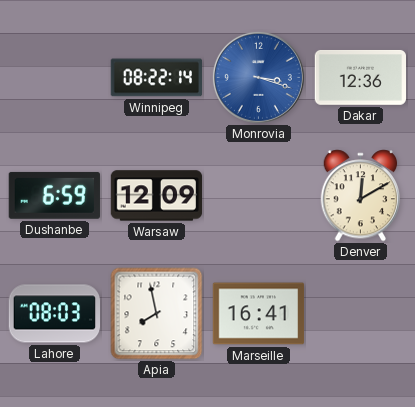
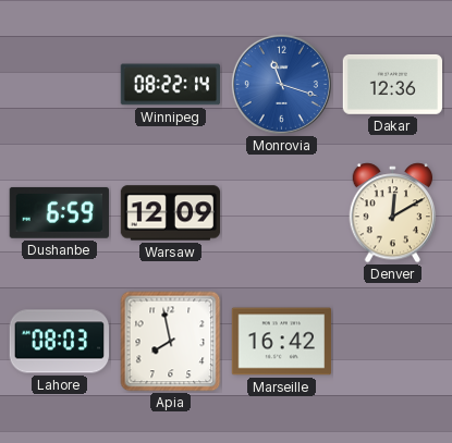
Monrovia: 3:18 -> 11:18
Marseille: 16:41 -> 16:42
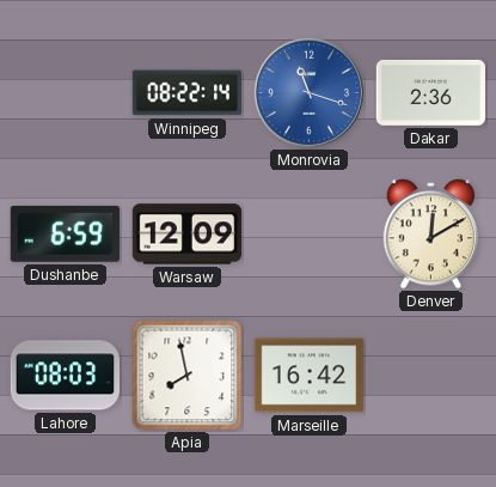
Dakar: 12:36 -> 2:36
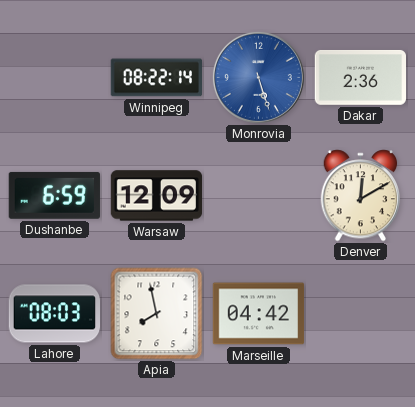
Monrovia: 11:18 -> 5:27
Marseille: 16:42 -> 04:42
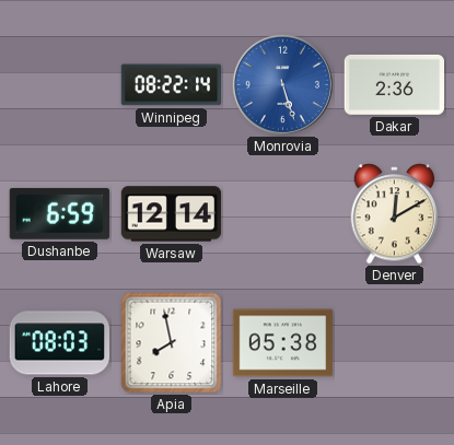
Warsaw: 12:09 -> 12:14
Marseille: 04:42 -> 05:38
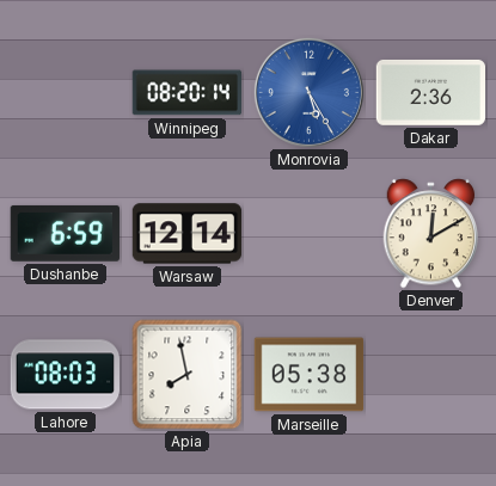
Winnipeg: 08:22 -> 08:20
Monrovia: 5:27 -> 5:25
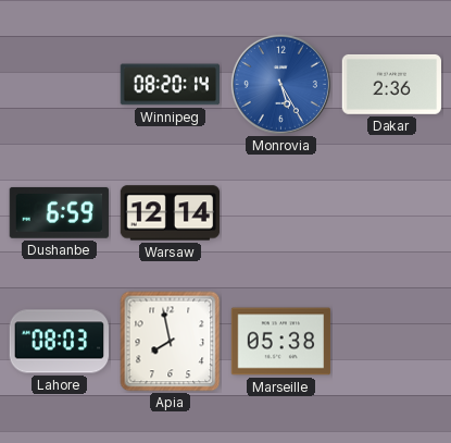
Denver: 12:10 -> none
